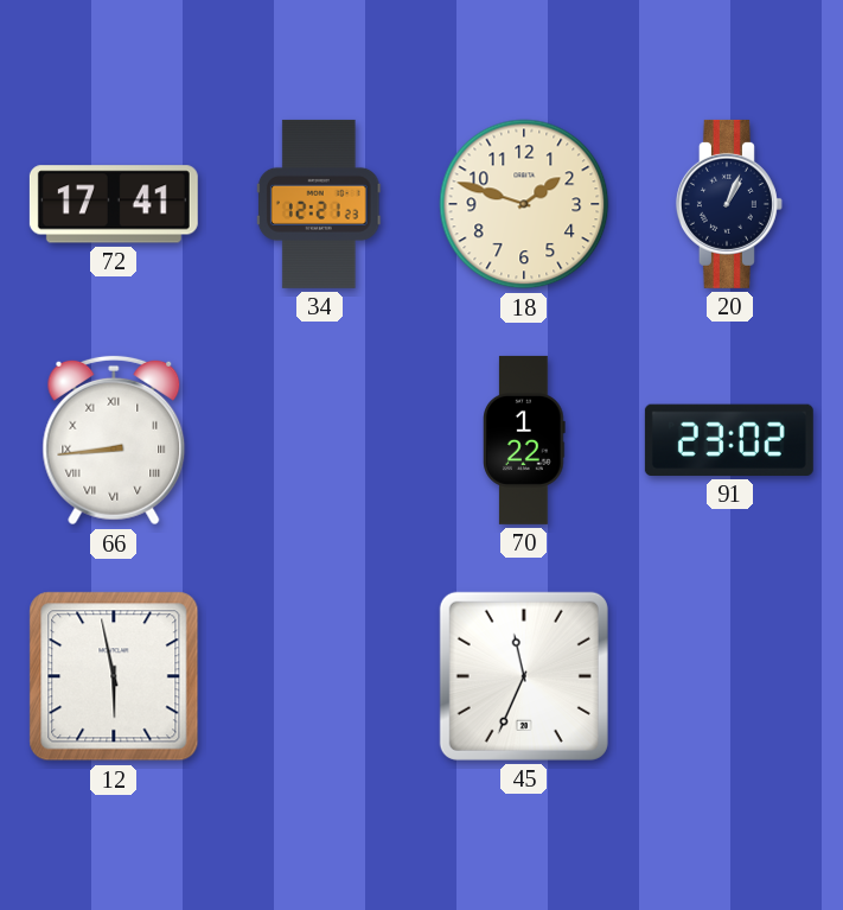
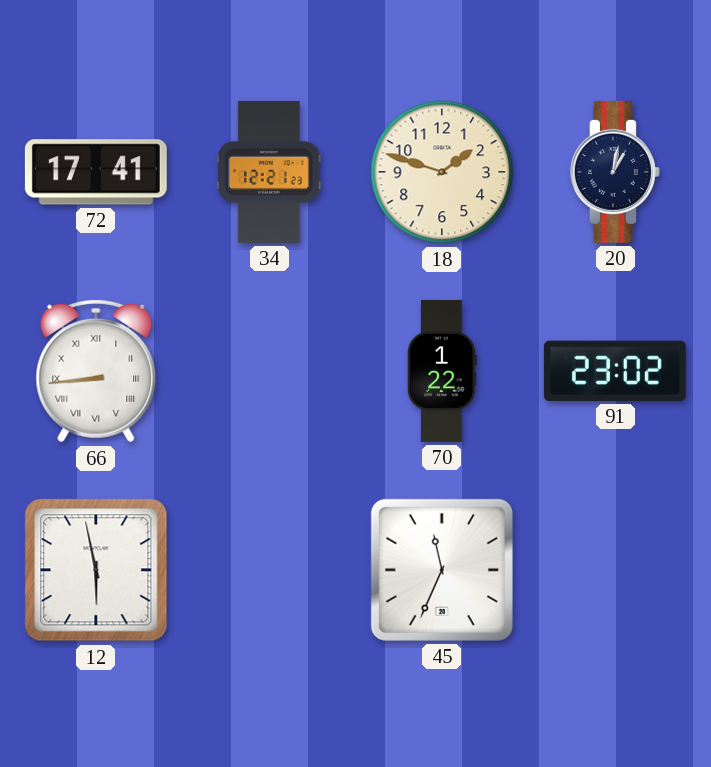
20: 1:04 -> 1:02
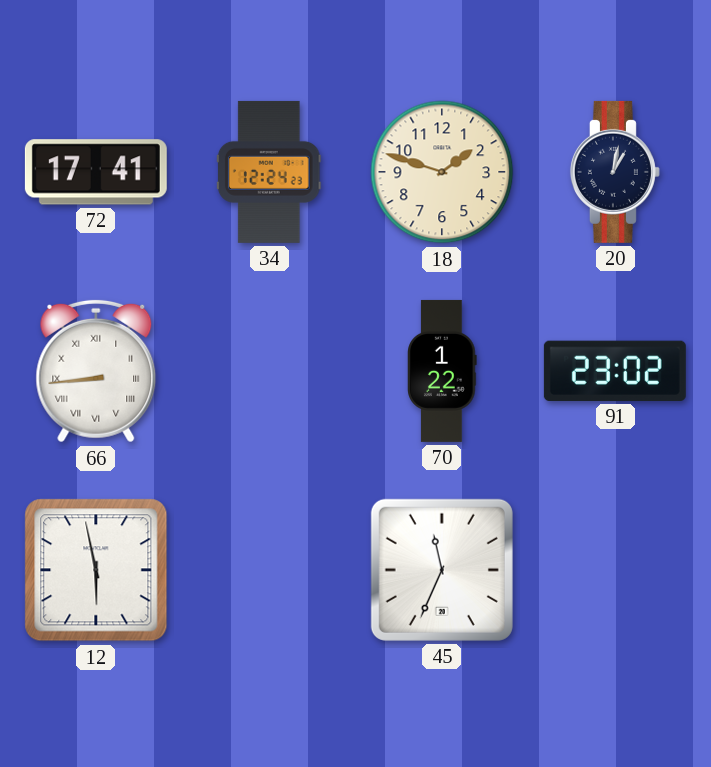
34: 12:21 -> 12:24
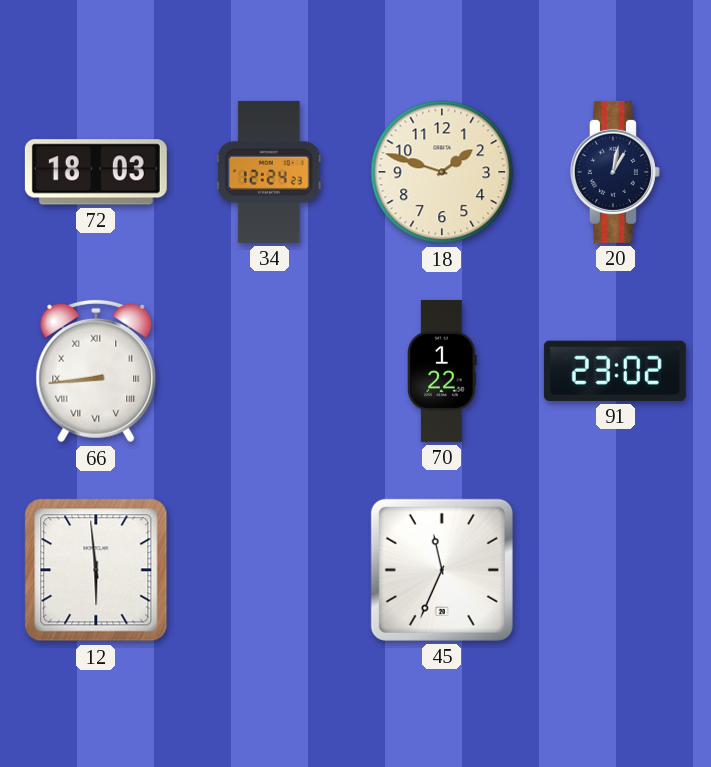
72: 17:41 -> 18:03
12: 5:58 -> 5:59
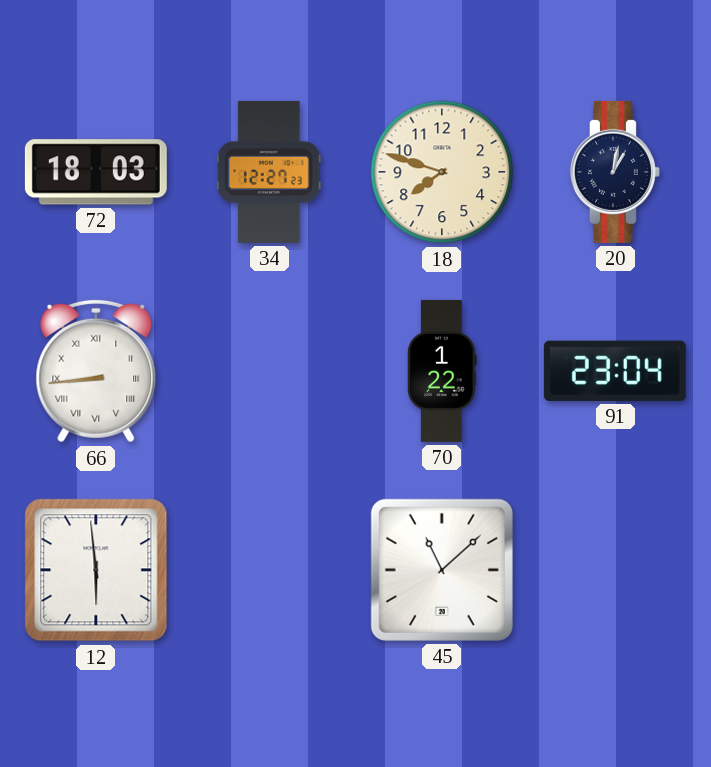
34: 12:24 -> 12:27
18: 1:48 -> 7:48
91: 23:02 -> 23:04
45: 11:34 -> 11:08
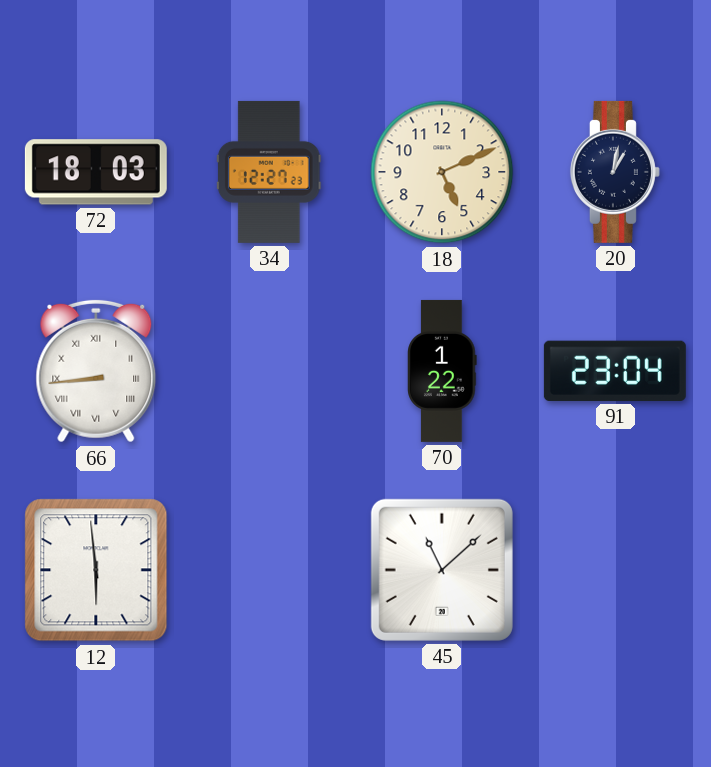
18: 7:48 -> 5:11
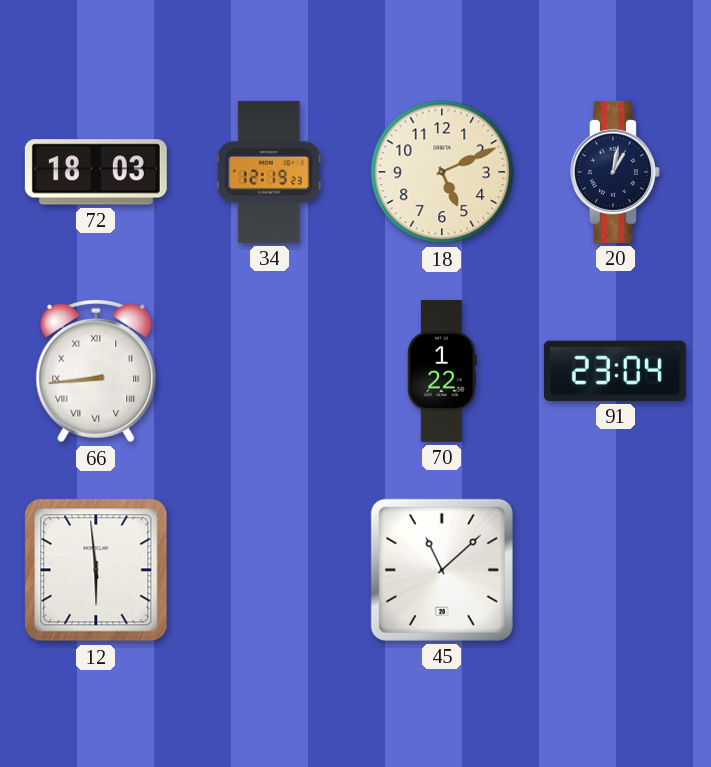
34: 12:27 -> 12:19
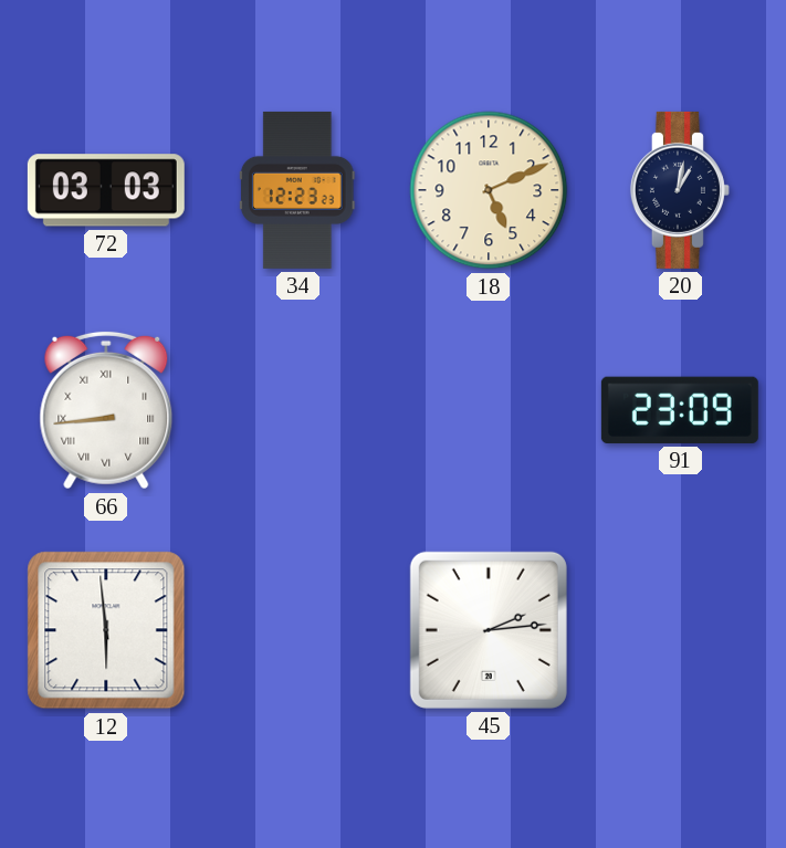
72: 18:03 -> 03:03
34: 12:19 -> 12:23
70: 1:22 -> none
91: 23:04 -> 23:09
45: 11:08 -> 2:14
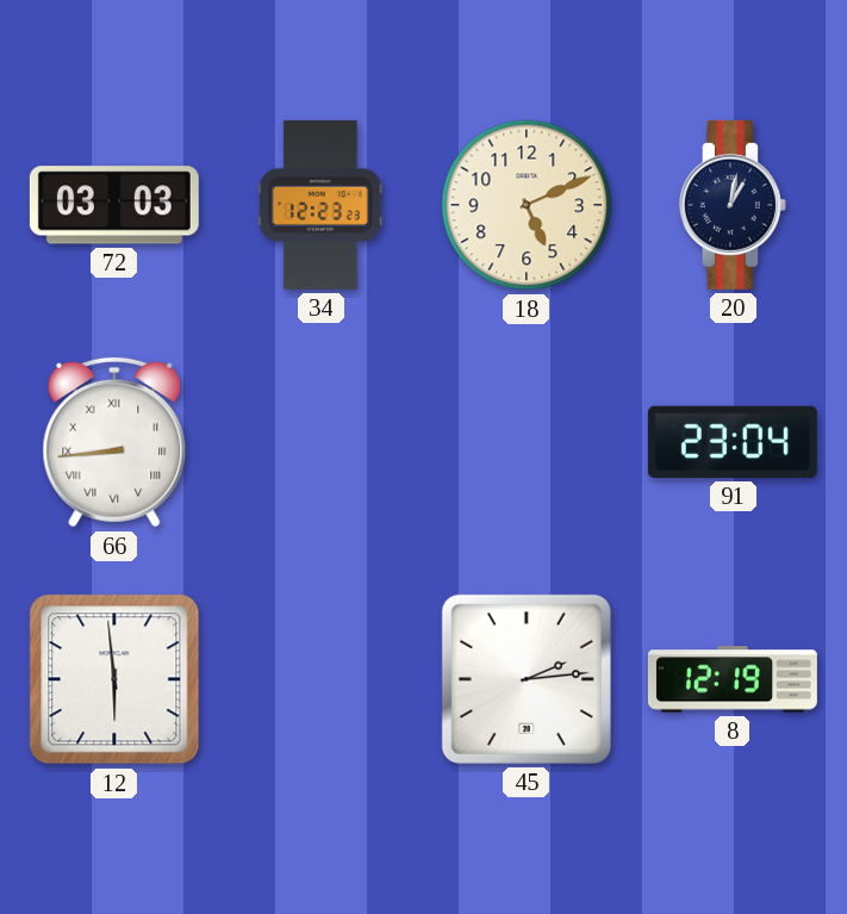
91: 23:09 -> 23:04
8: none -> 12:19
